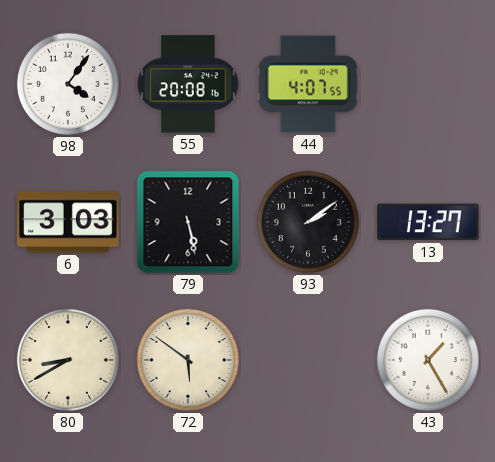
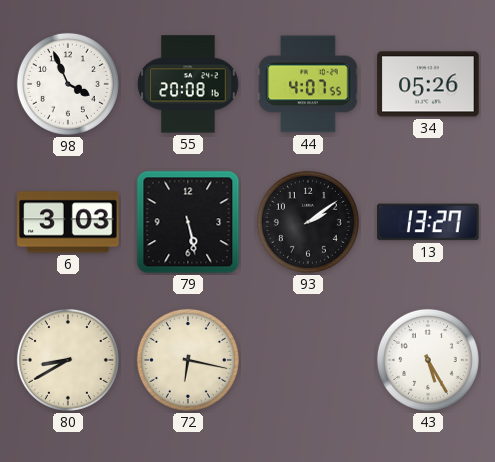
98: 4:06 -> 3:56
34: none -> 05:26
72: 5:51 -> 6:17
43: 1:25 -> 5:25
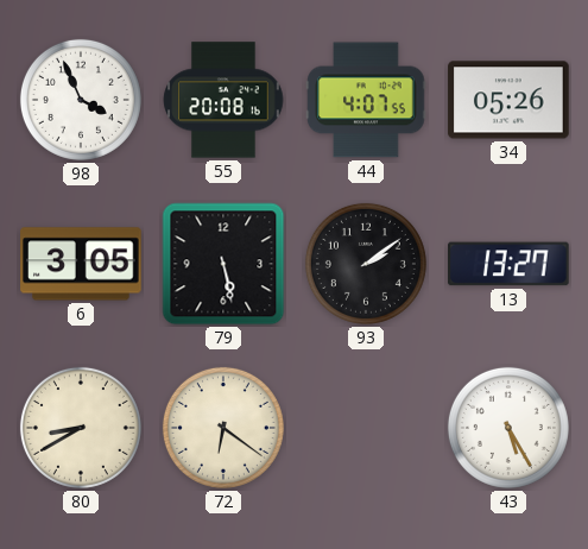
6: 3:03 -> 3:05
72: 6:17 -> 6:21
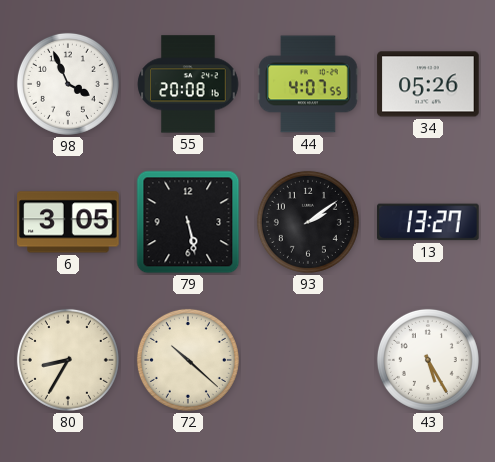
80: 8:40 -> 8:35
72: 6:21 -> 10:22
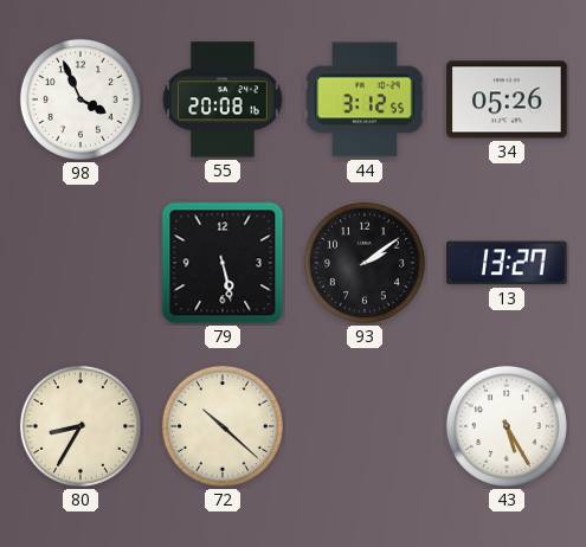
44: 4:07 -> 3:12
6: 3:05 -> none
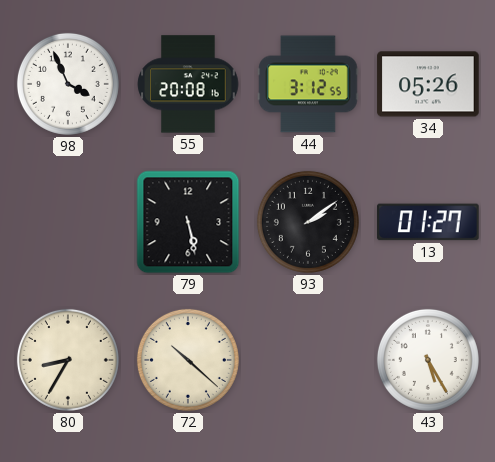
13: 13:27 -> 01:27
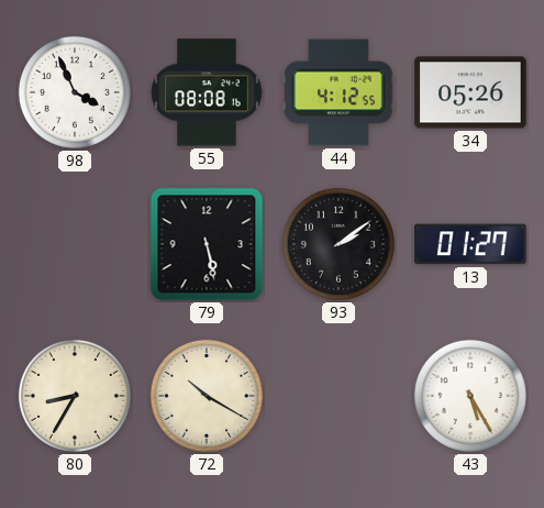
55: 20:08 -> 08:08
44: 3:12 -> 4:12
72: 10:22 -> 10:20
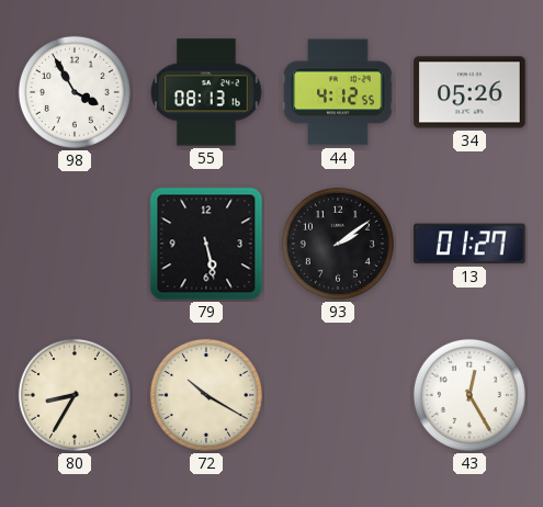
98: 3:56 -> 3:55
55: 08:08 -> 08:13
43: 5:25 -> 12:25
